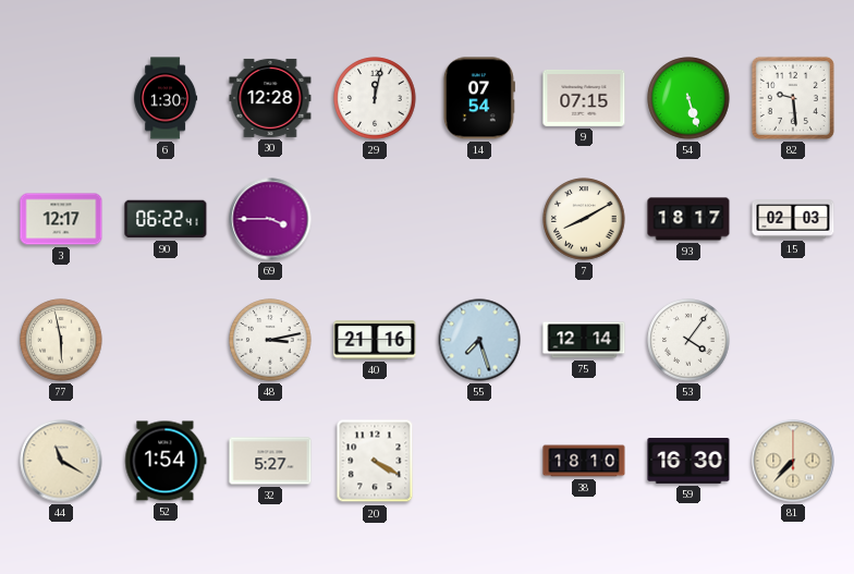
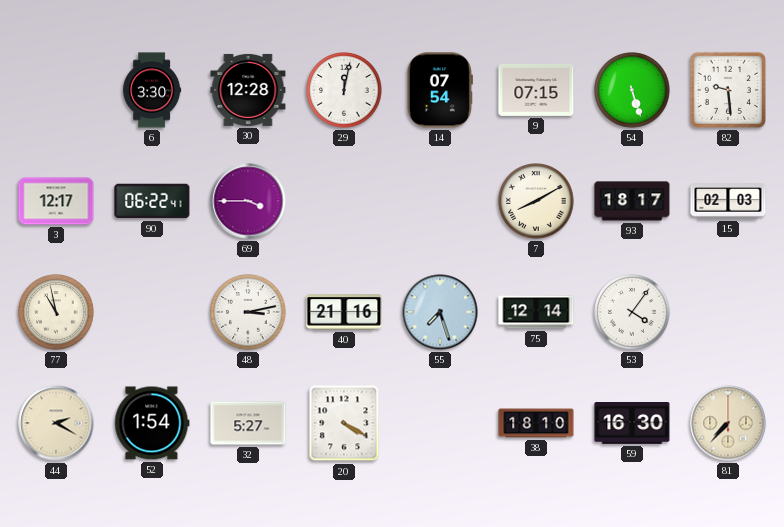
6: 1:30 -> 3:30
77: 5:58 -> 10:58
44: 11:20 -> 2:20
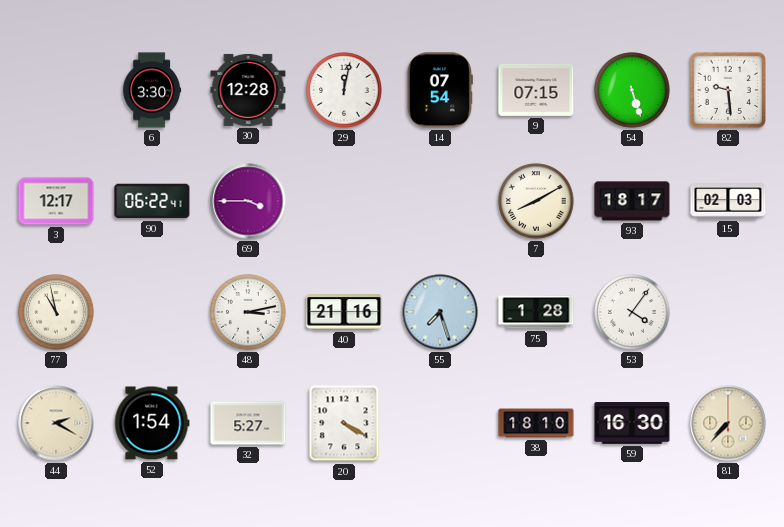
75: 12:14 -> 1:28
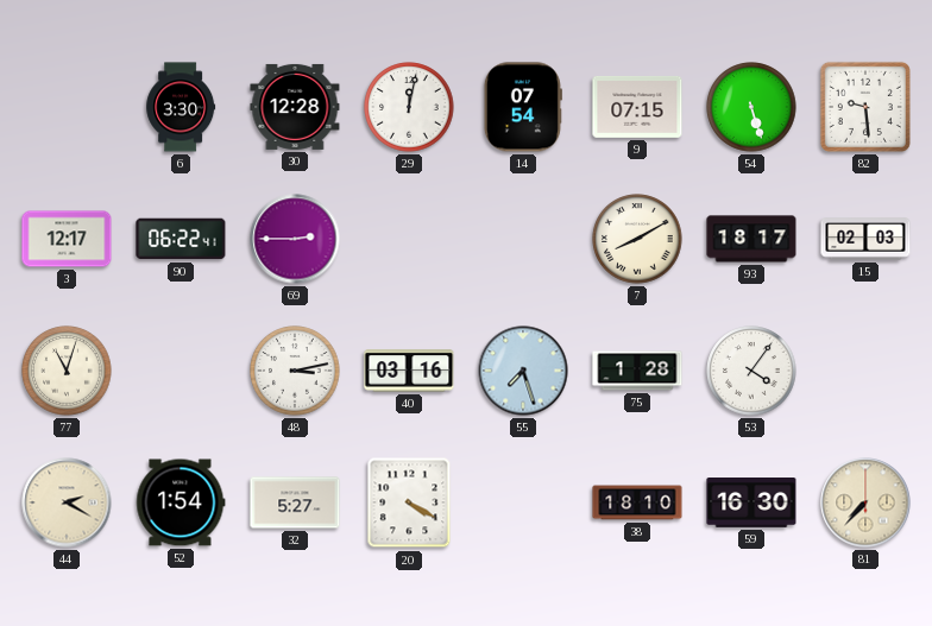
69: 3:45 -> 2:45
77: 10:58 -> 11:03
40: 21:16 -> 03:16
